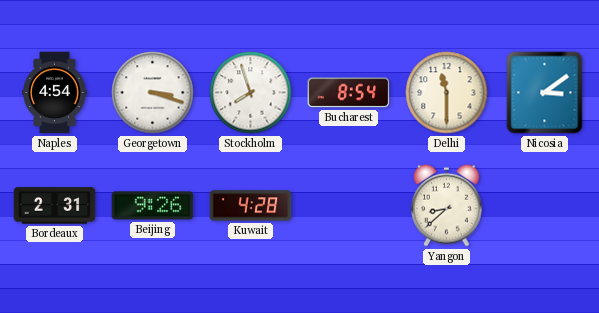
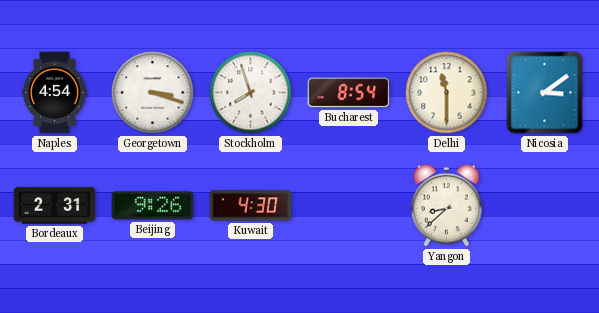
Kuwait: 4:28 -> 4:30
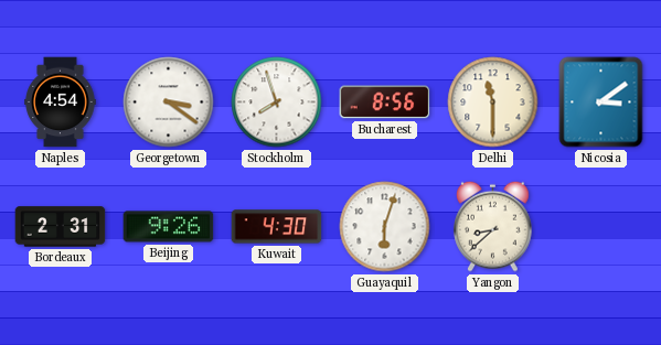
Georgetown: 3:18 -> 3:21
Bucharest: 8:54 -> 8:56
Guayaquil: none -> 6:03
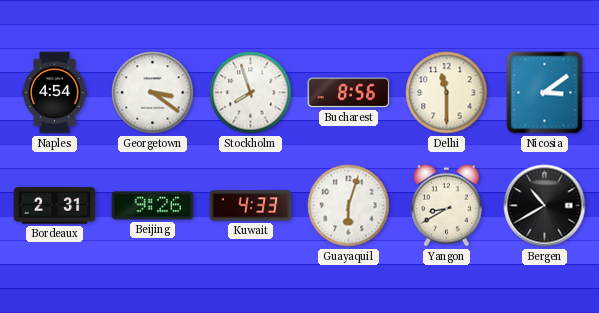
Kuwait: 4:30 -> 4:33
Yangon: 8:38 -> 8:40
Bergen: none -> 10:40
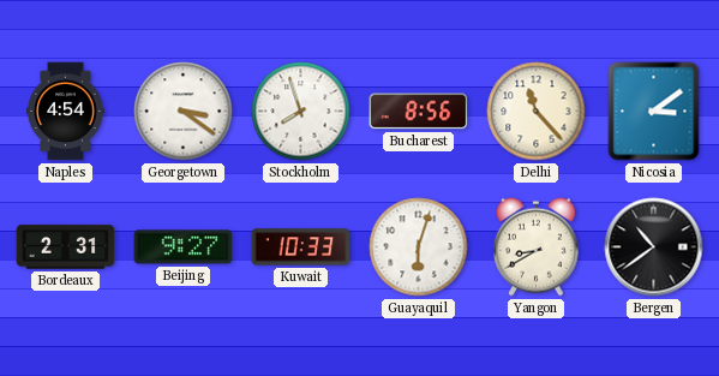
Delhi: 11:30 -> 11:23
Beijing: 9:26 -> 9:27
Kuwait: 4:33 -> 10:33
Bergen: 10:40 -> 10:39
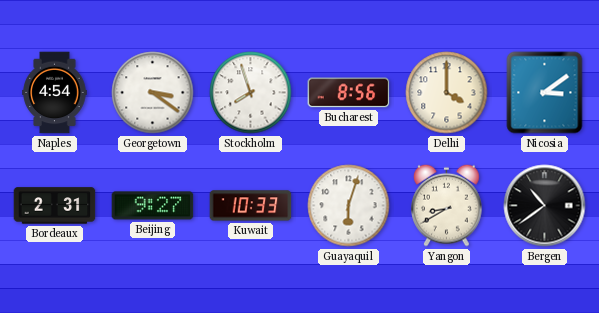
Delhi: 11:23 -> 4:00
